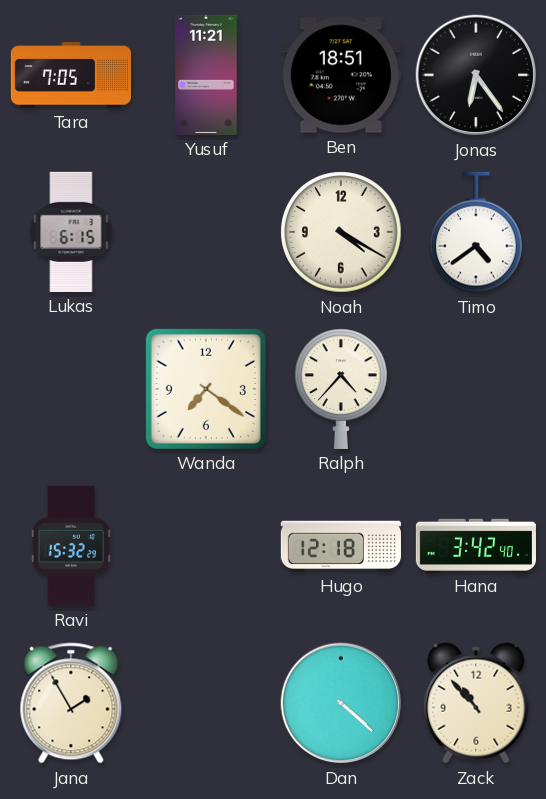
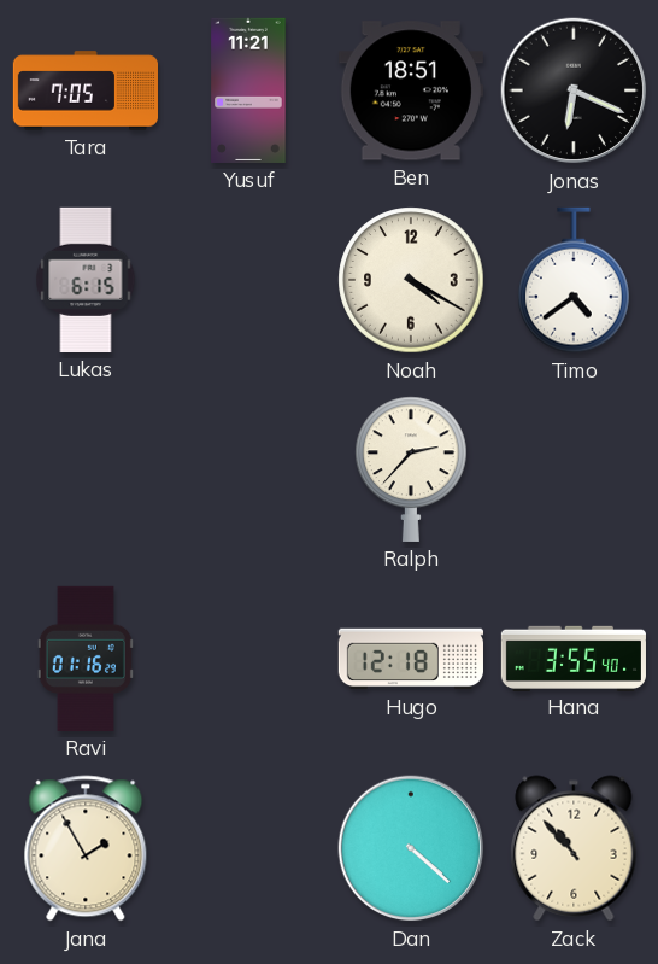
Jonas: 6:24 -> 6:19
Wanda: 7:21 -> none
Ralph: 4:37 -> 2:37
Ravi: 15:32 -> 01:16
Hana: 3:42 -> 3:55
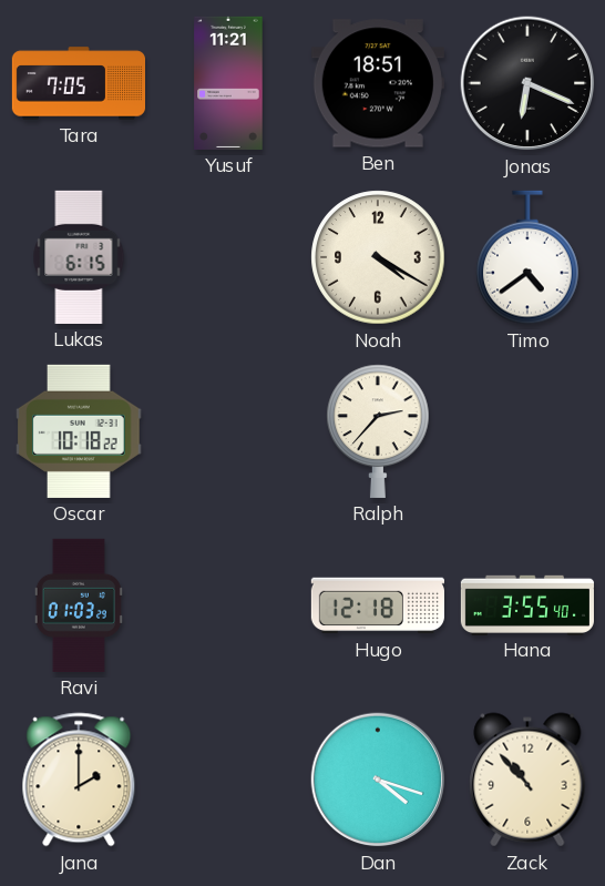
Oscar: none -> 10:18
Ravi: 01:16 -> 01:03
Jana: 1:55 -> 2:00
Dan: 4:22 -> 4:18
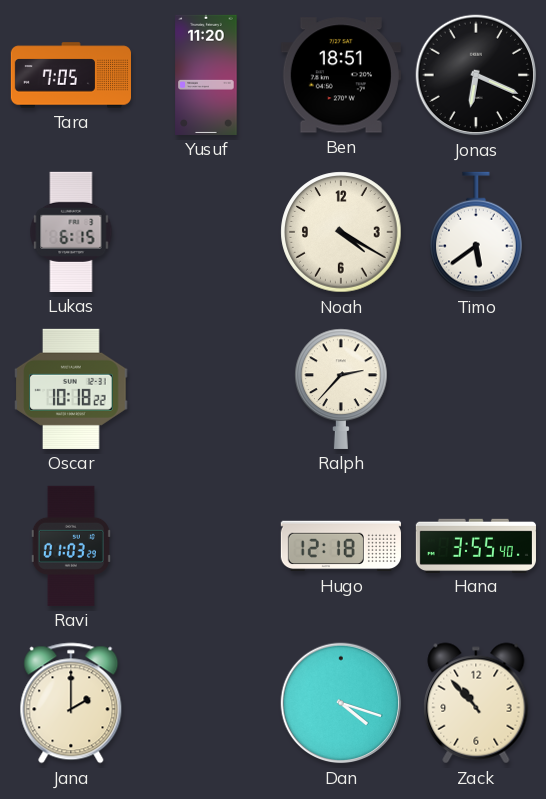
Yusuf: 11:21 -> 11:20
Timo: 4:39 -> 5:39
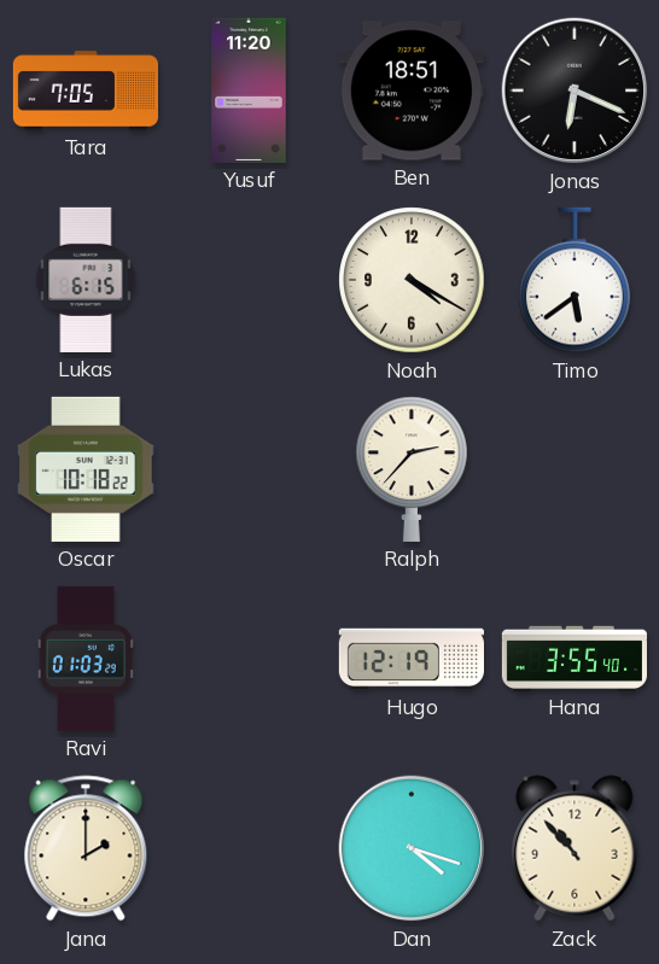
Hugo: 12:18 -> 12:19
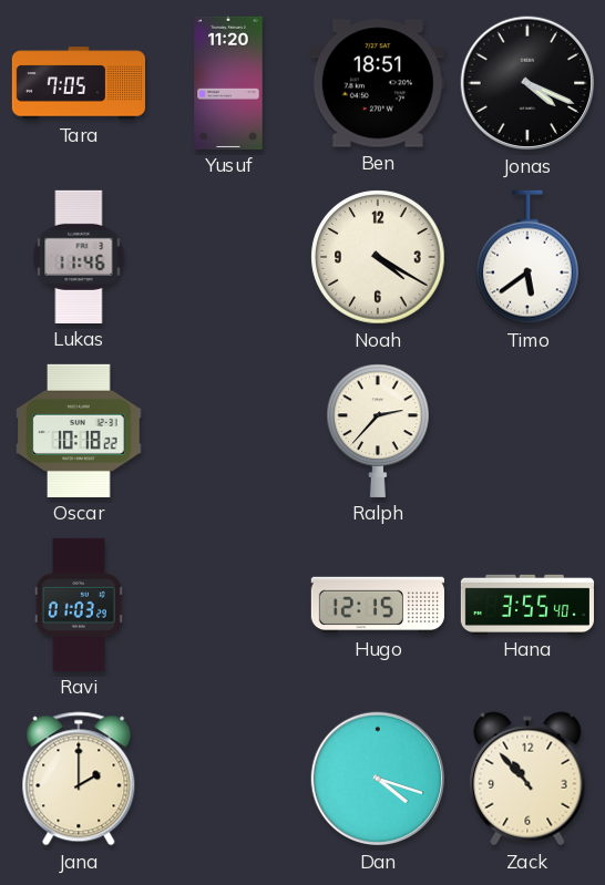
Jonas: 6:19 -> 4:19
Lukas: 6:15 -> 11:46
Hugo: 12:19 -> 12:15
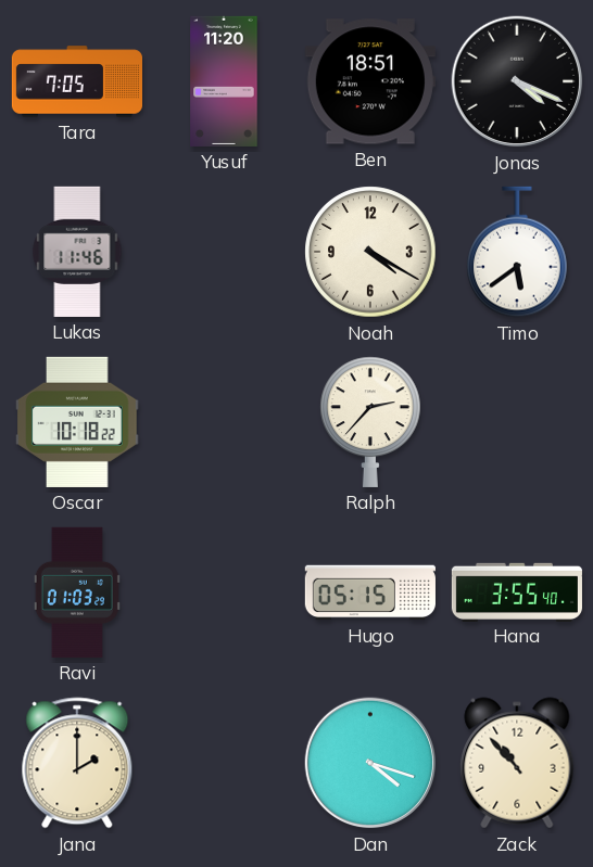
Hugo: 12:15 -> 05:15
